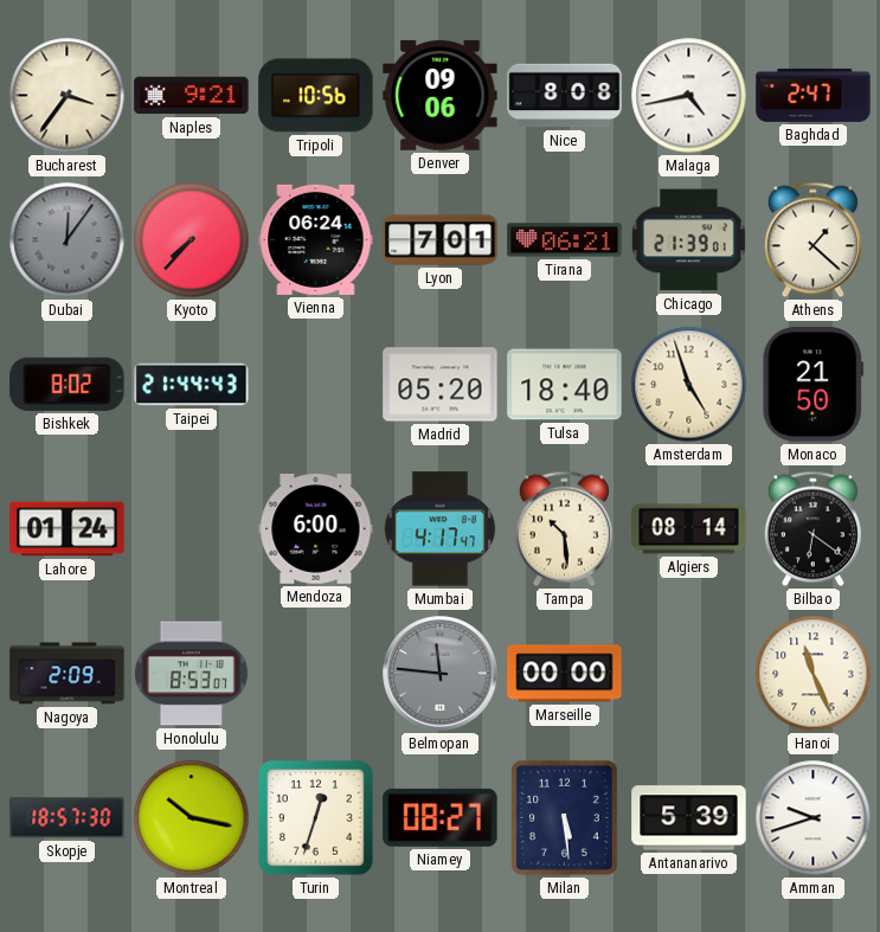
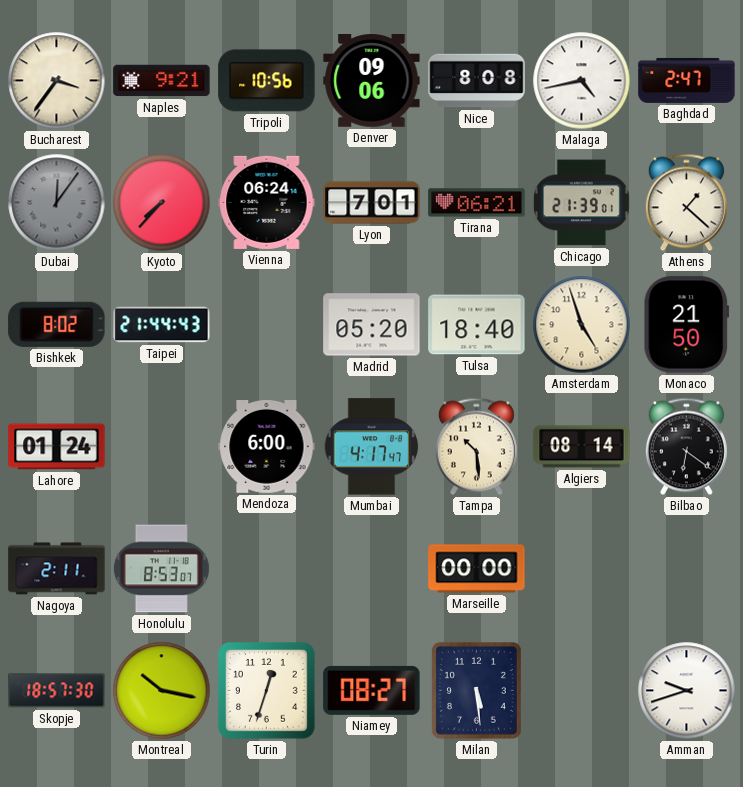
Nagoya: 2:09 -> 2:11
Belmopan: 11:46 -> none
Hanoi: 11:26 -> none
Antananarivo: 5:39 -> none
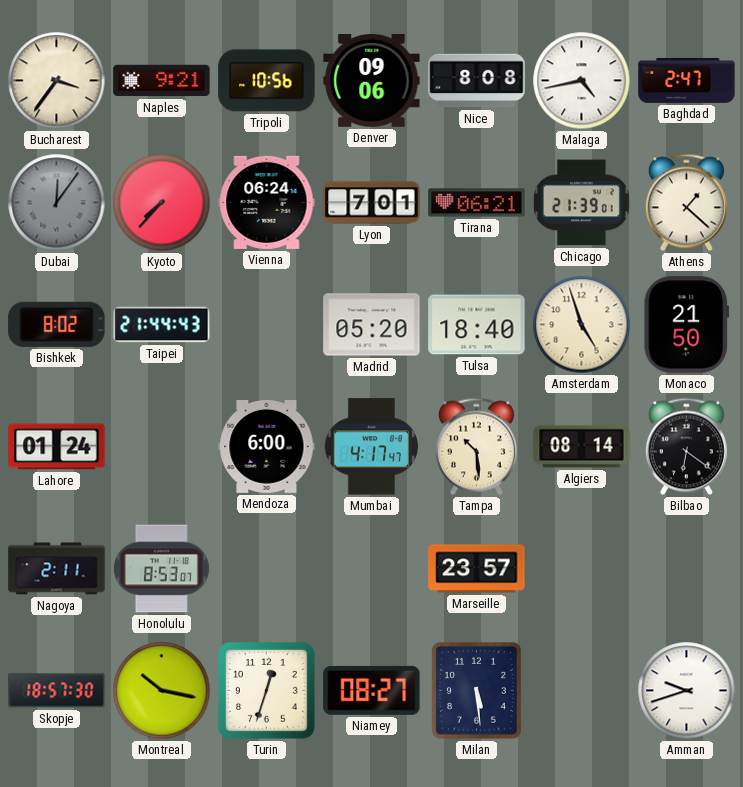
Marseille: 00:00 -> 23:57
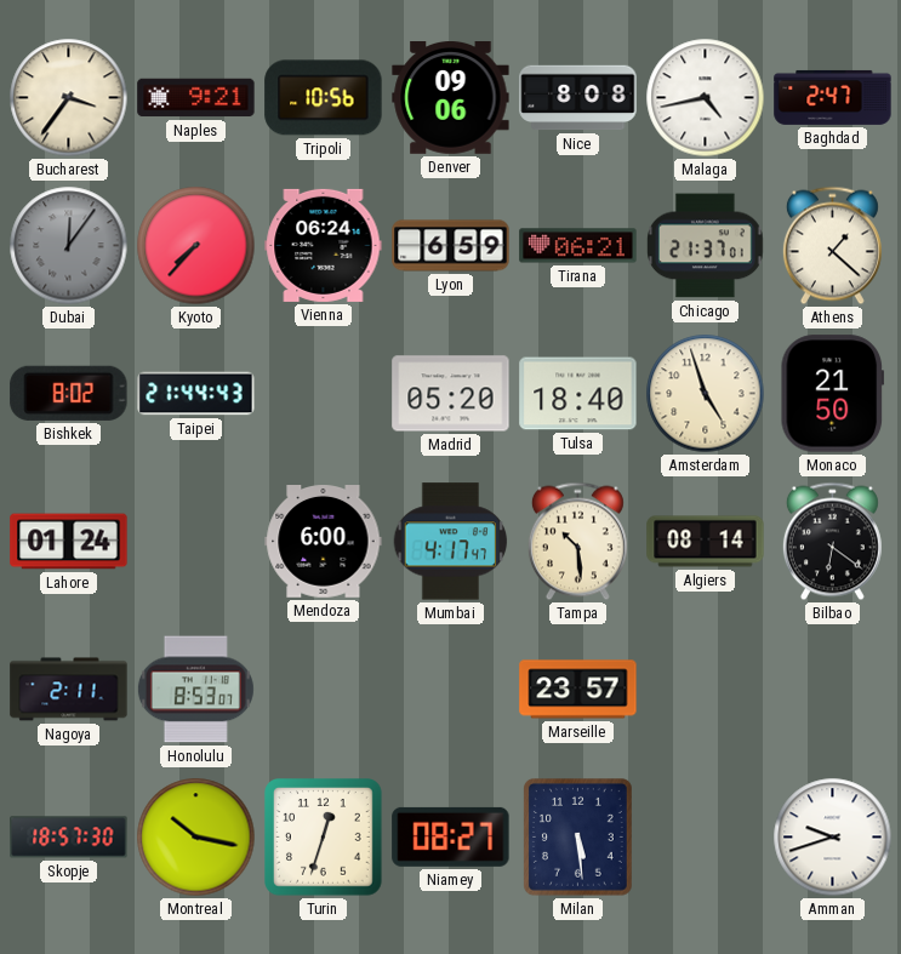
Lyon: 7:01 -> 6:59
Chicago: 21:39 -> 21:37
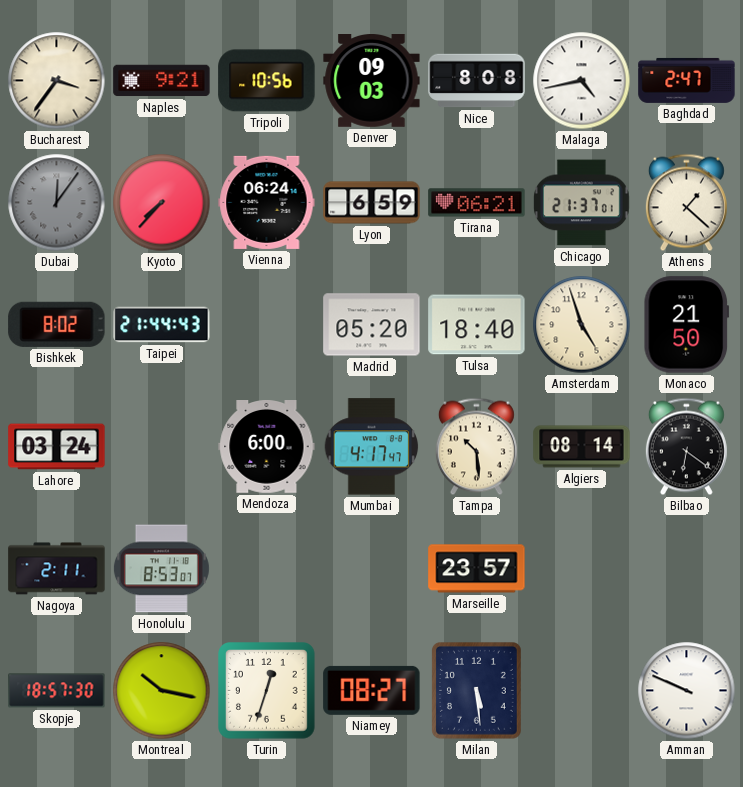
Denver: 09:06 -> 09:03
Lahore: 01:24 -> 03:24
Amman: 9:42 -> 9:49
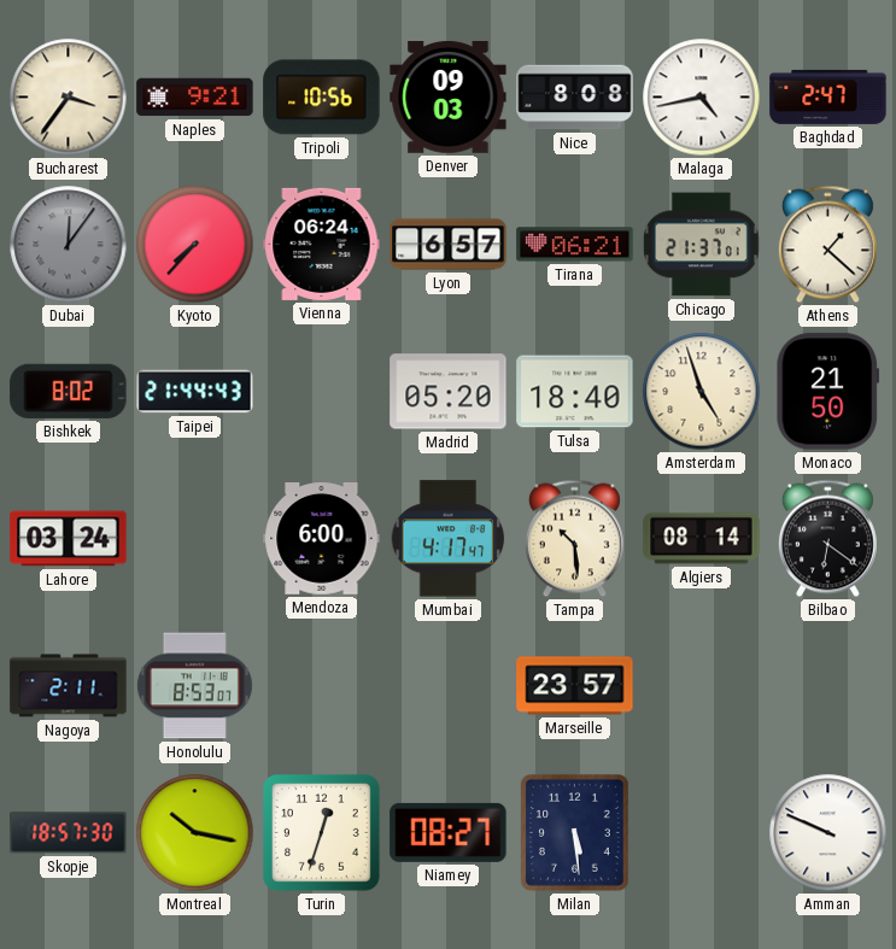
Lyon: 6:59 -> 6:57
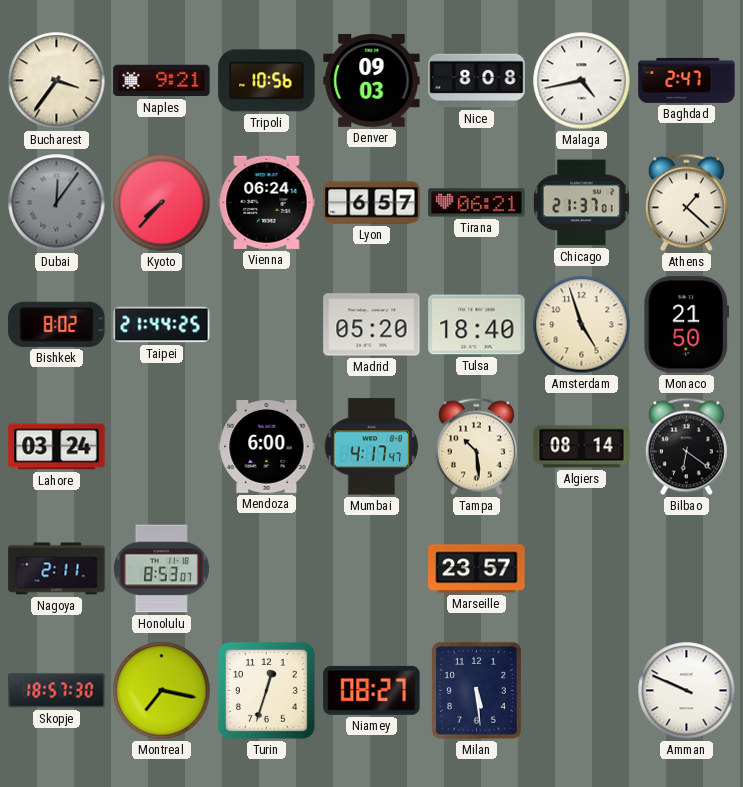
Taipei: 21:44:43 -> 21:44:25
Montreal: 10:17 -> 7:17
